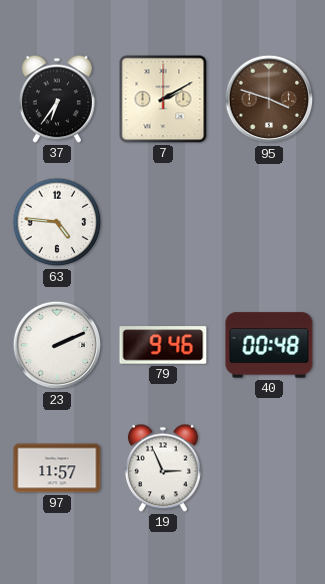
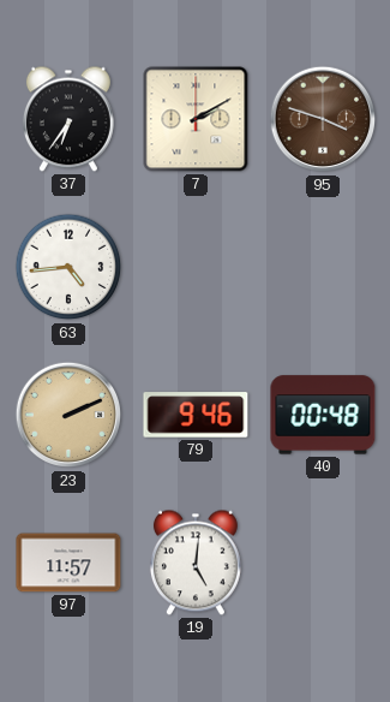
63: 4:46 -> 4:44
23 dial: white -> champagne
19: 2:56 -> 5:01
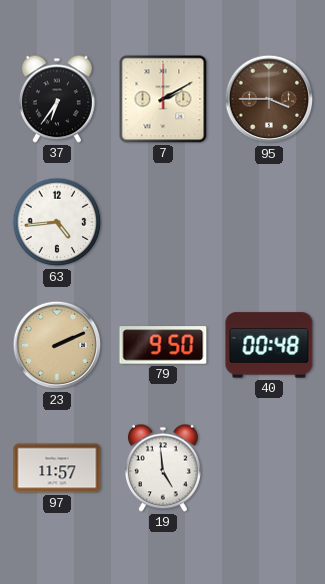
95: 3:48 -> 3:45
79: 9:46 -> 9:50
19: 5:01 -> 4:59
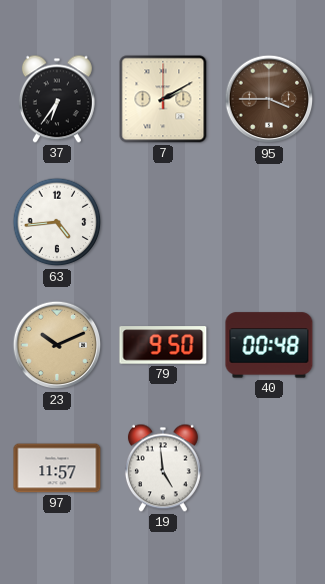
23: 2:11 -> 10:11
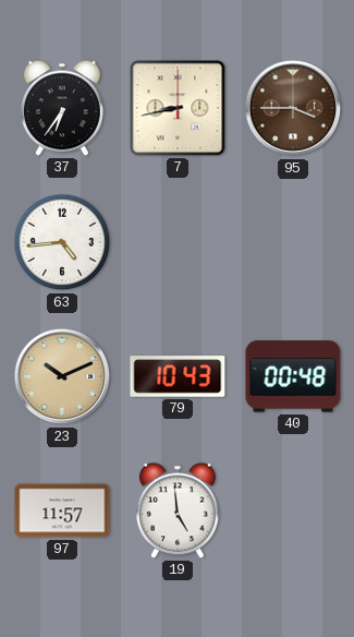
7: 2:10 -> 8:43
79: 9:50 -> 10:43
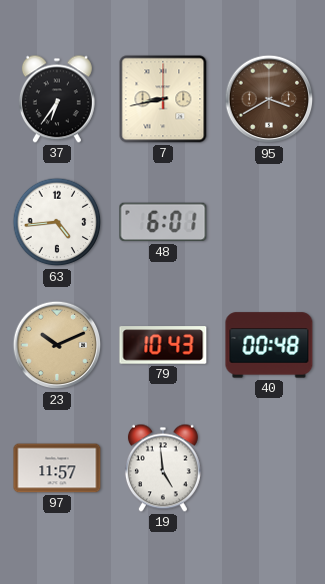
95: 3:45 -> 3:40
48: none -> 6:01
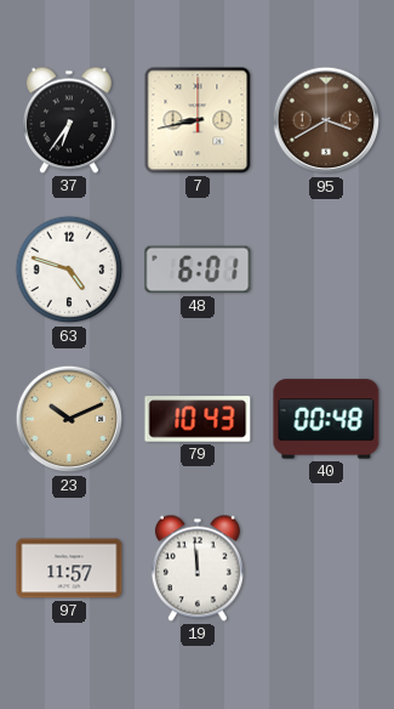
63: 4:44 -> 4:48
19: 4:59 -> 11:59
